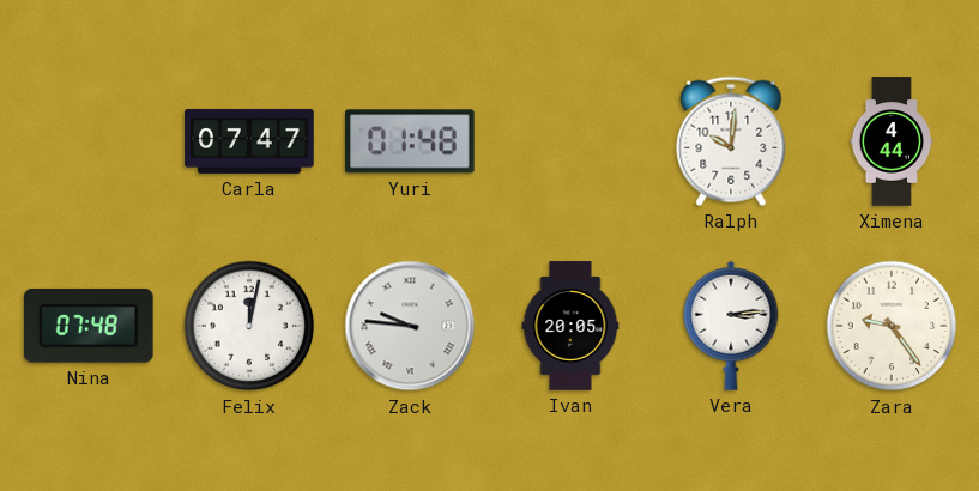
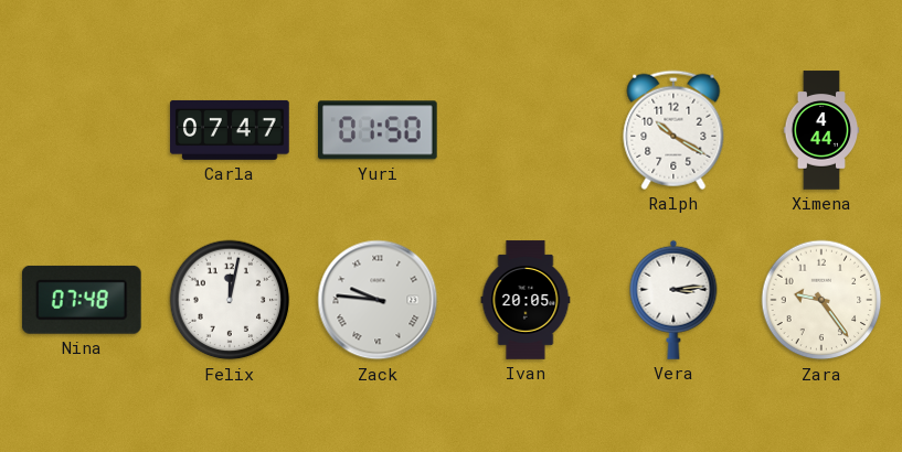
Yuri: 01:48 -> 01:50
Ralph: 10:01 -> 10:20
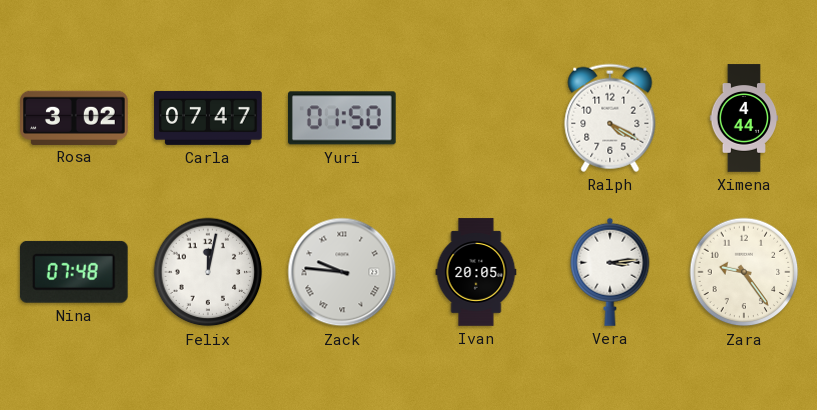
Rosa: none -> 3:02
Ralph: 10:20 -> 4:20
